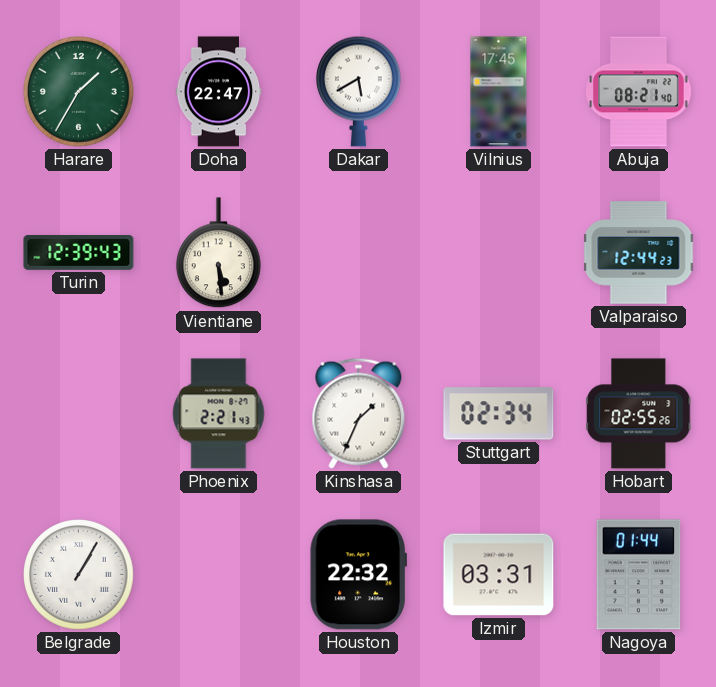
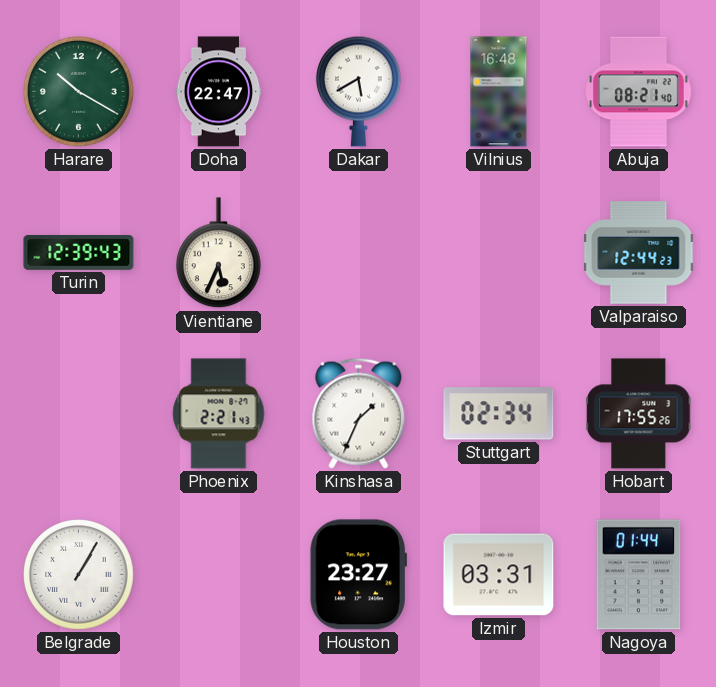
Harare: 1:35 -> 10:20
Vilnius: 17:45 -> 16:48
Vientiane: 5:29 -> 5:34
Hobart: 02:55 -> 17:55
Houston: 22:32 -> 23:27
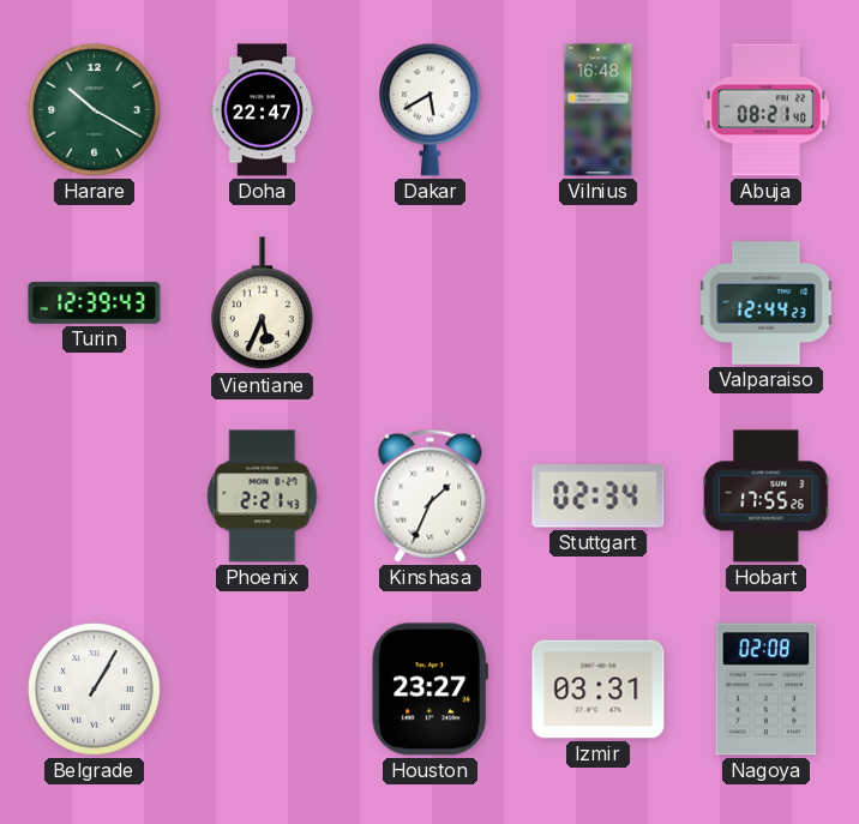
Nagoya: 01:44 -> 02:08
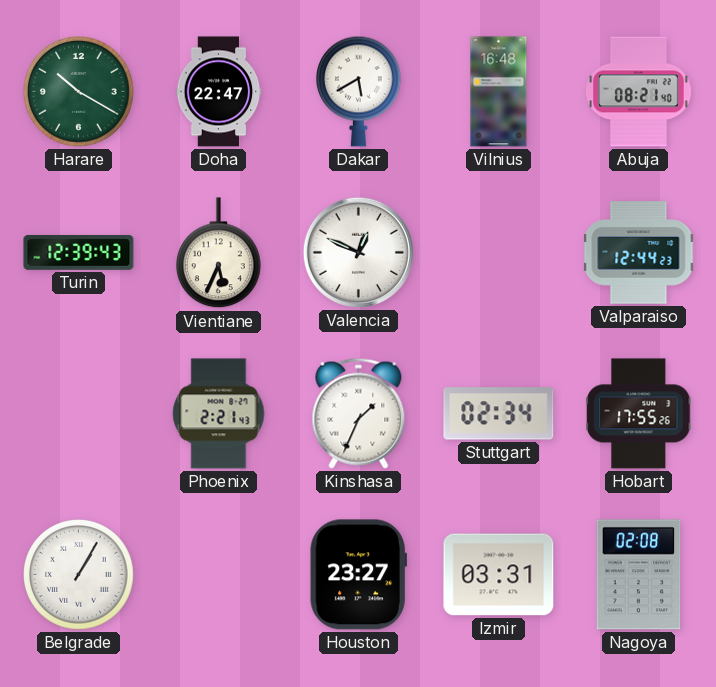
Valencia: none -> 12:49
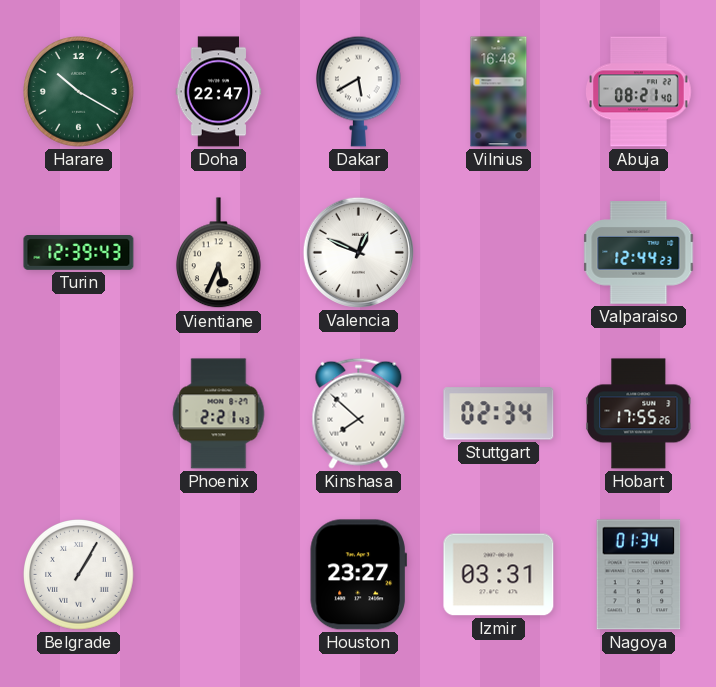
Kinshasa: 1:34 -> 7:52
Nagoya: 02:08 -> 01:34
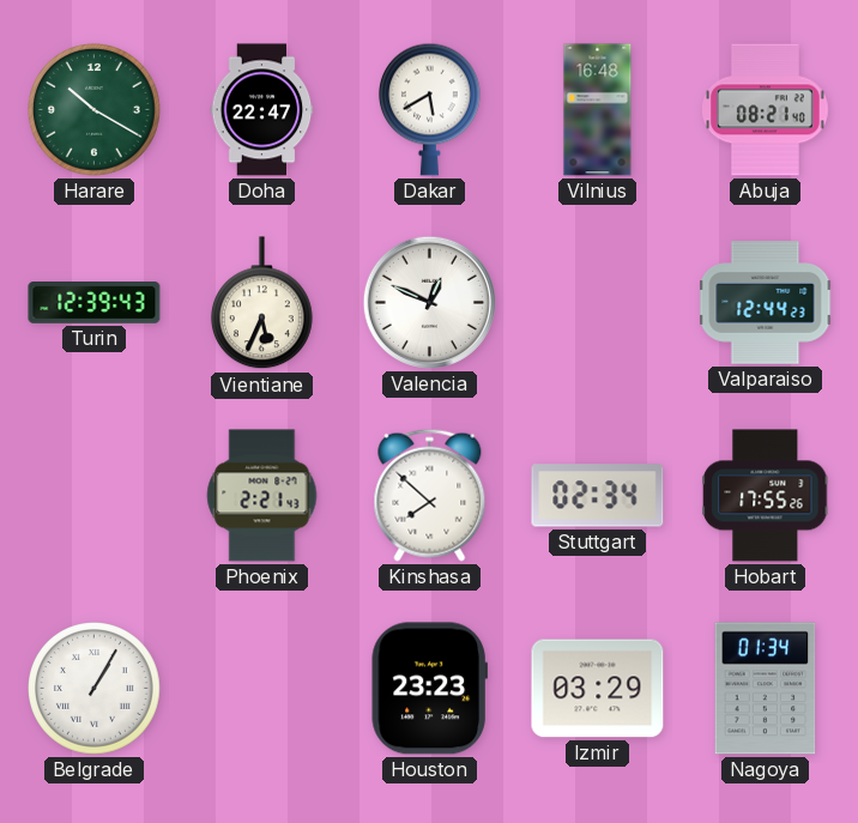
Houston: 23:27 -> 23:23
Izmir: 03:31 -> 03:29
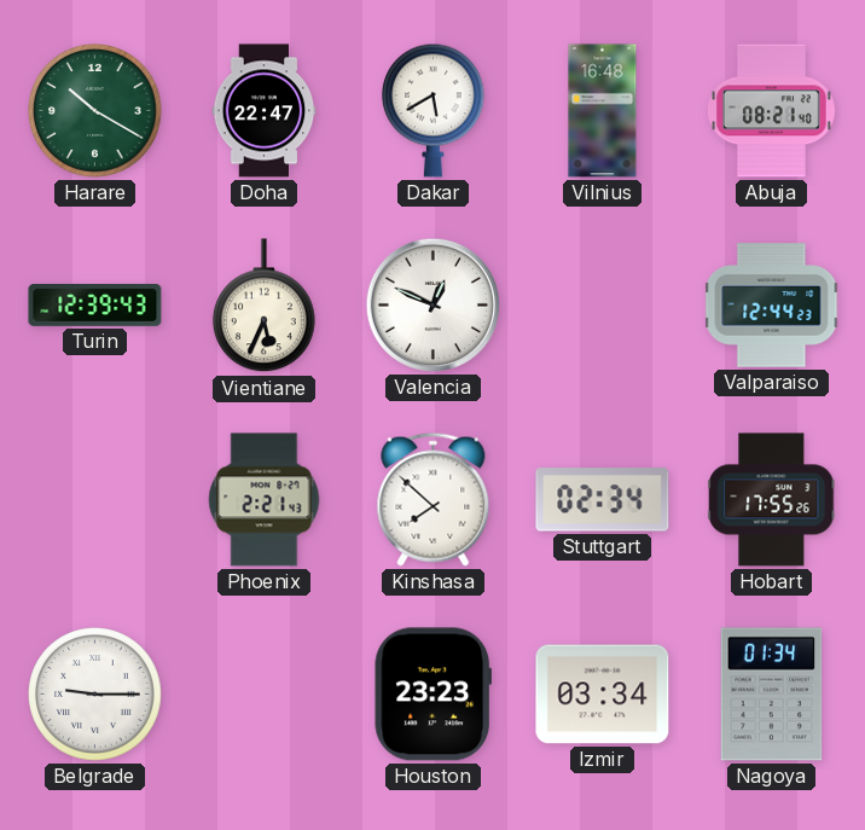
Belgrade: 1:05 -> 9:15
Izmir: 03:29 -> 03:34
